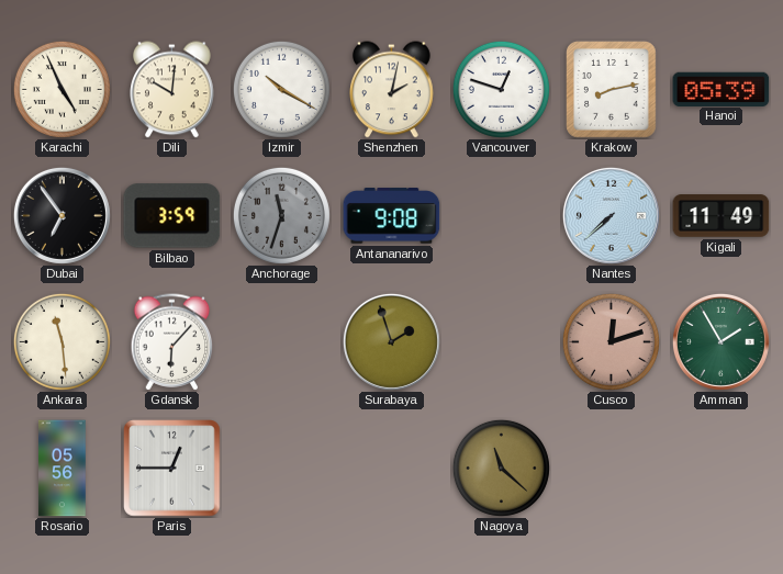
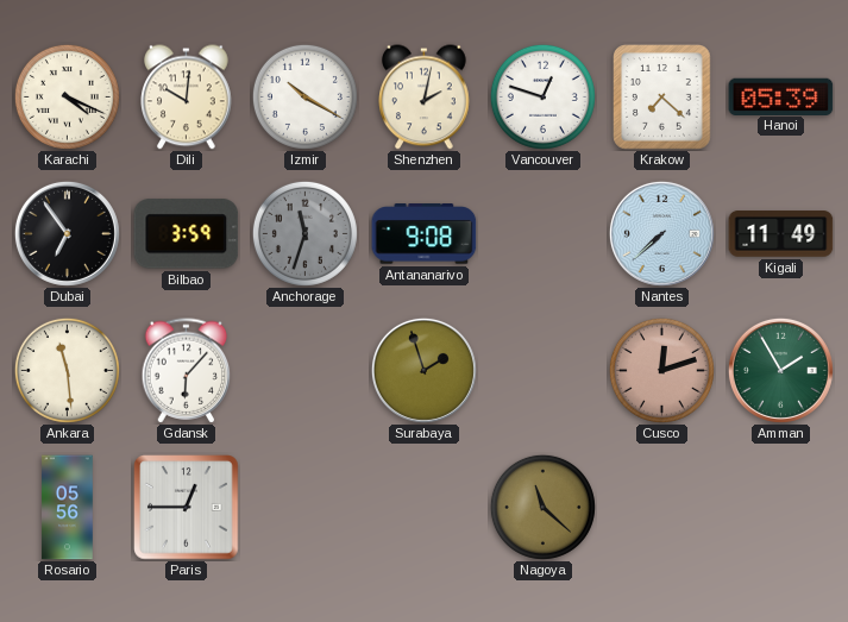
Karachi: 4:56 -> 4:19
Krakow: 8:13 -> 7:22
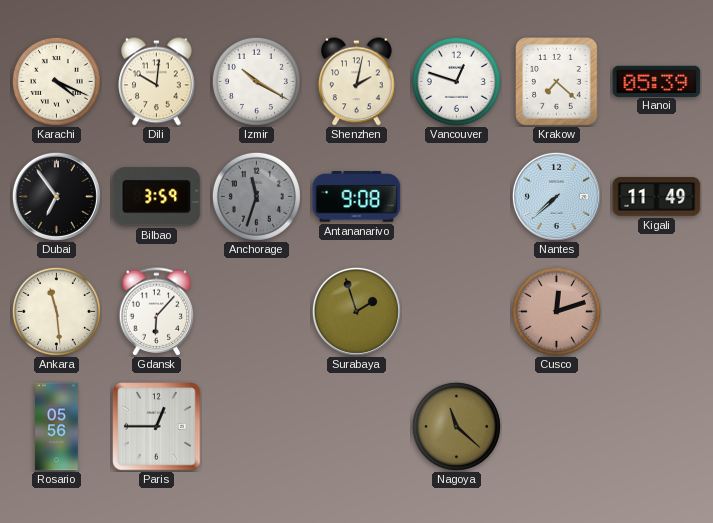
Amman: 1:55 -> none
